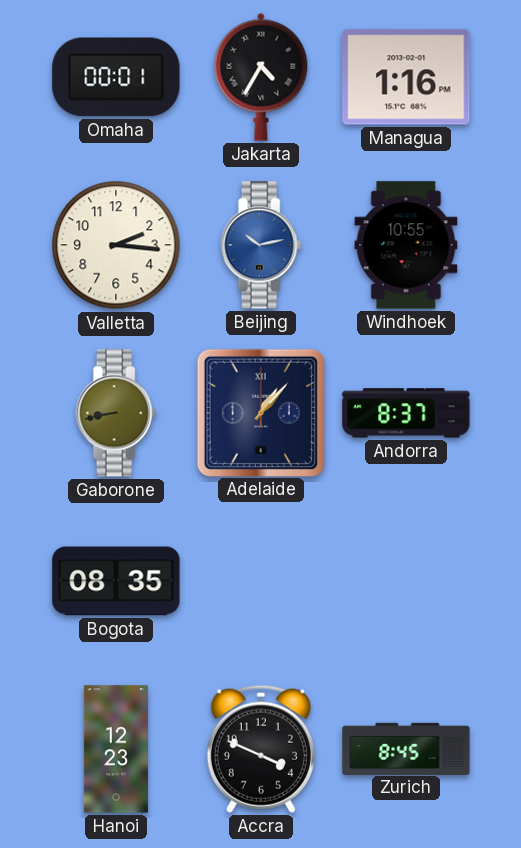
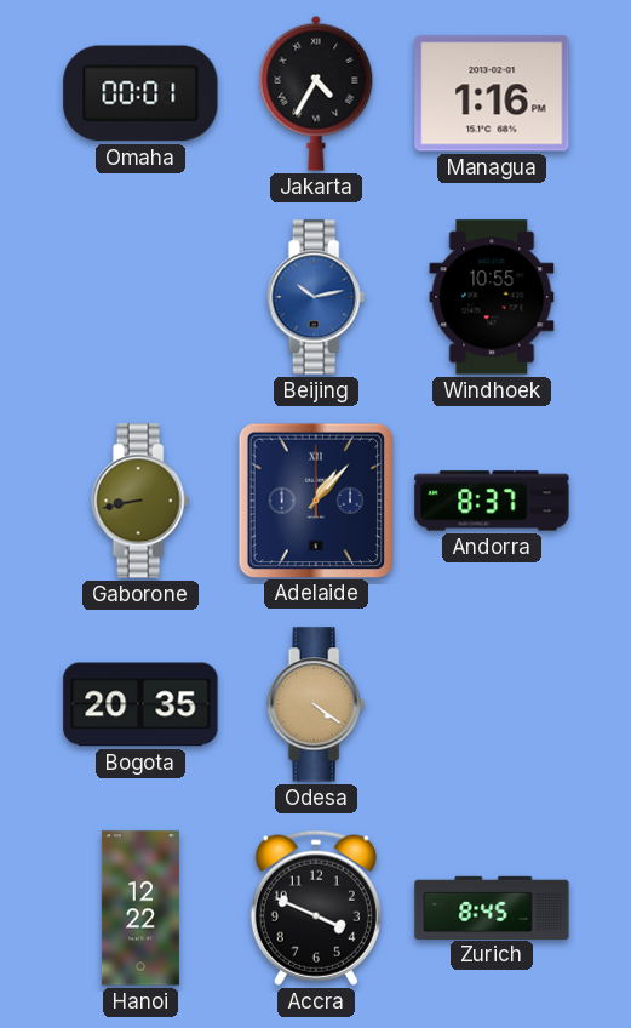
Valletta: 2:16 -> none
Bogota: 08:35 -> 20:35
Odesa: none -> 4:21
Hanoi: 12:23 -> 12:22
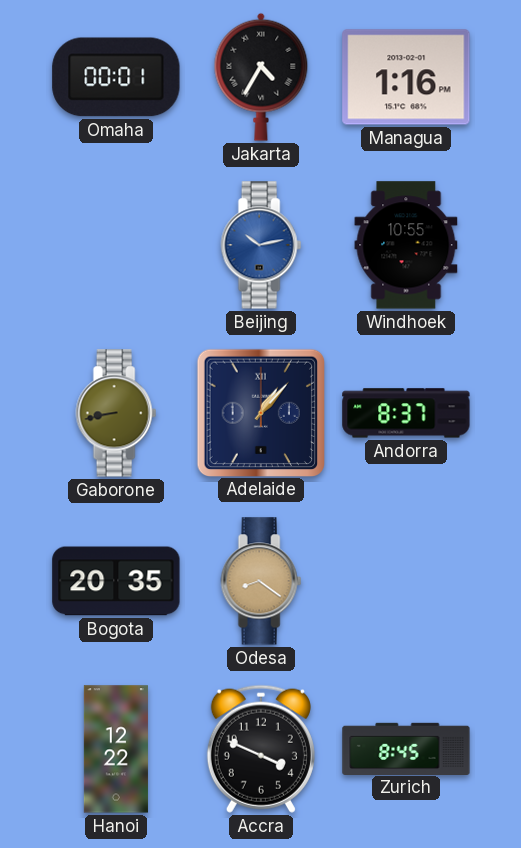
Odesa: 4:21 -> 8:21
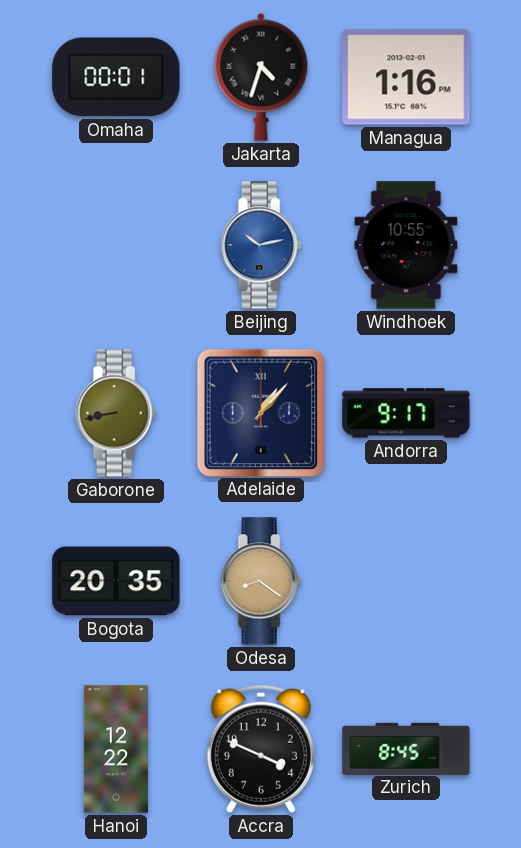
Jakarta: 4:35 -> 4:33
Andorra: 8:37 -> 9:17
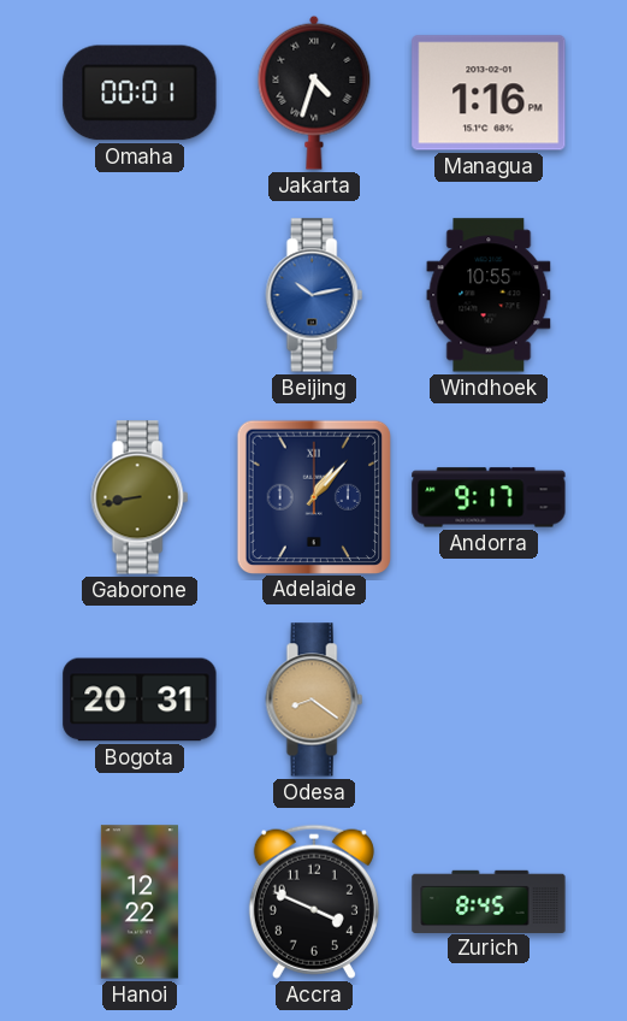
Bogota: 20:35 -> 20:31
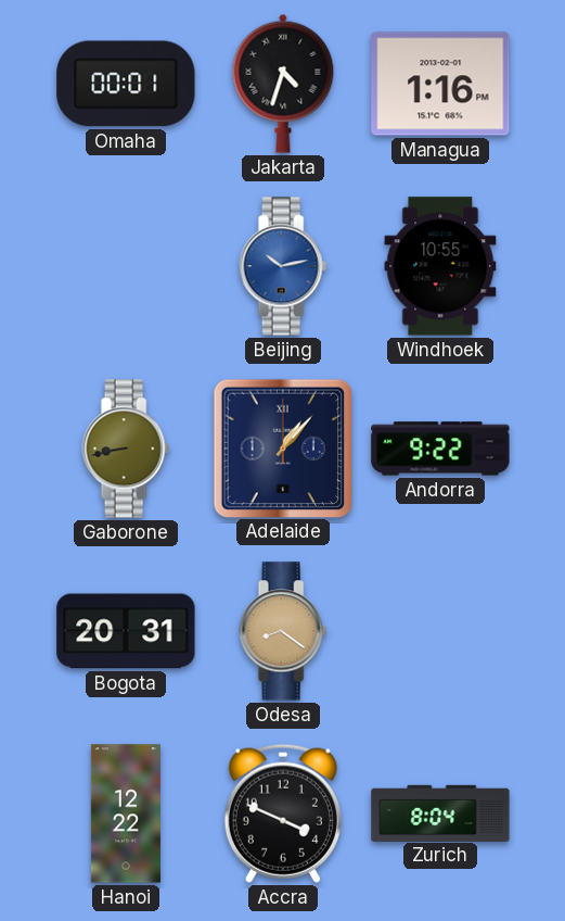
Andorra: 9:17 -> 9:22
Zurich: 8:45 -> 8:04
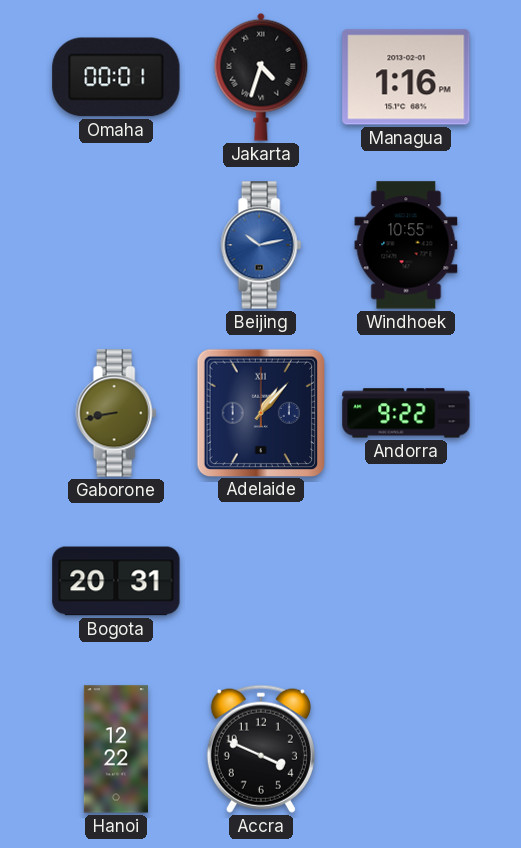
Odesa: 8:21 -> none
Zurich: 8:04 -> none
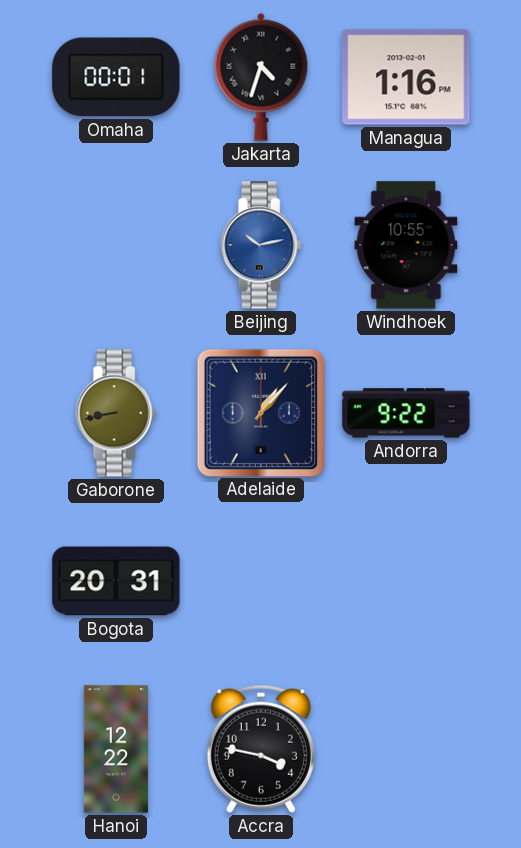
Accra: 3:49 -> 3:47
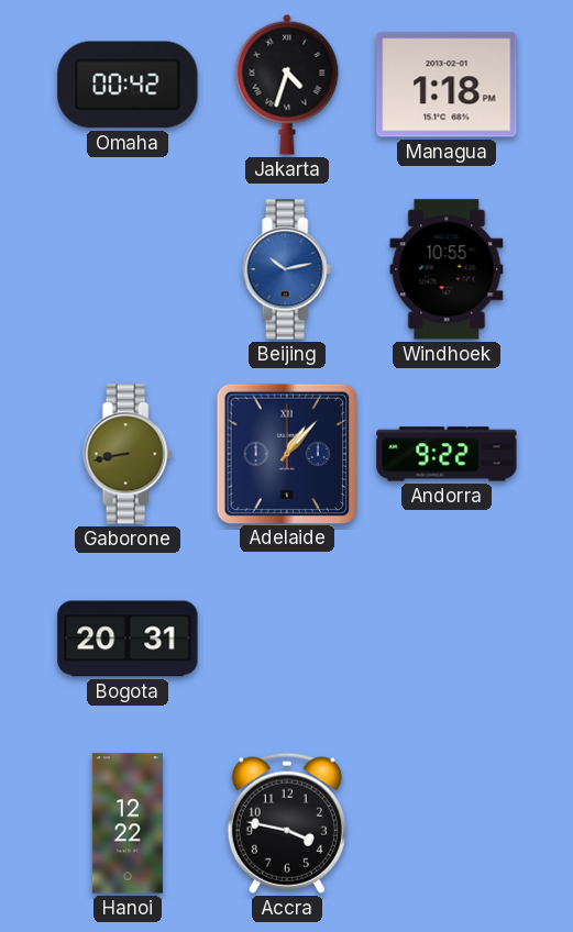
Omaha: 00:01 -> 00:42
Managua: 1:16 -> 1:18
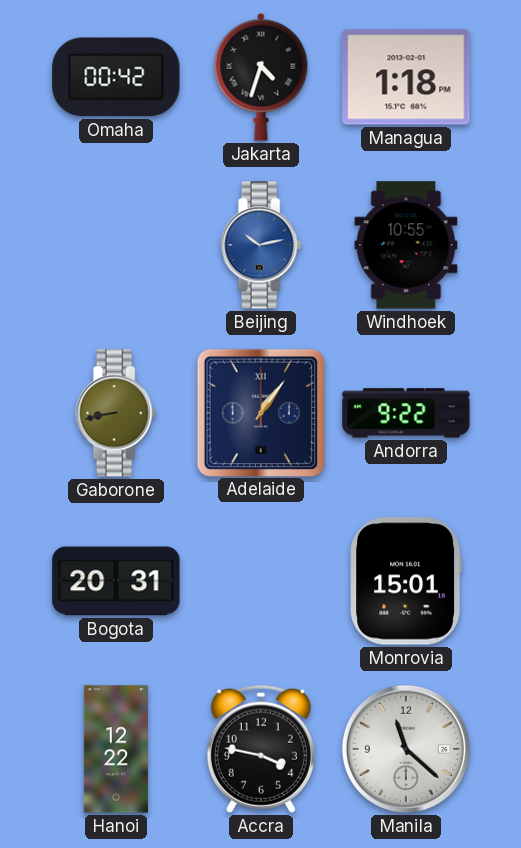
Adelaide: 1:07 -> 1:06
Monrovia: none -> 15:01
Manila: none -> 11:22
